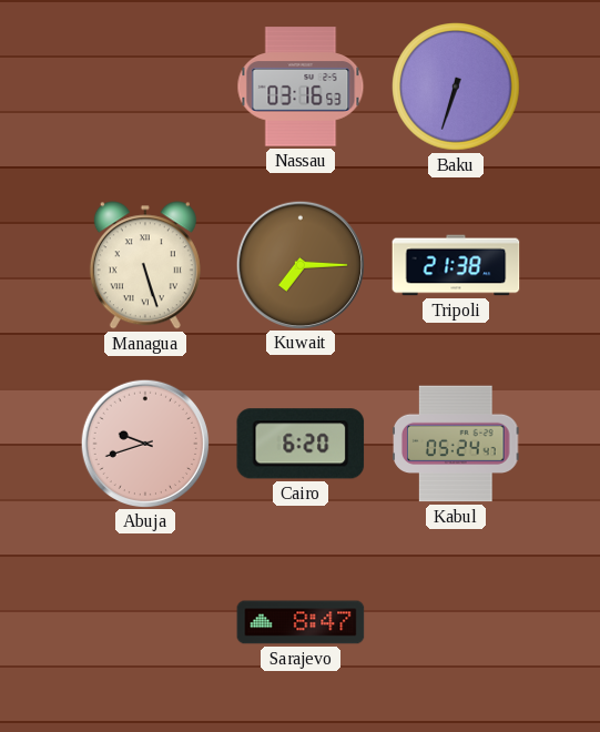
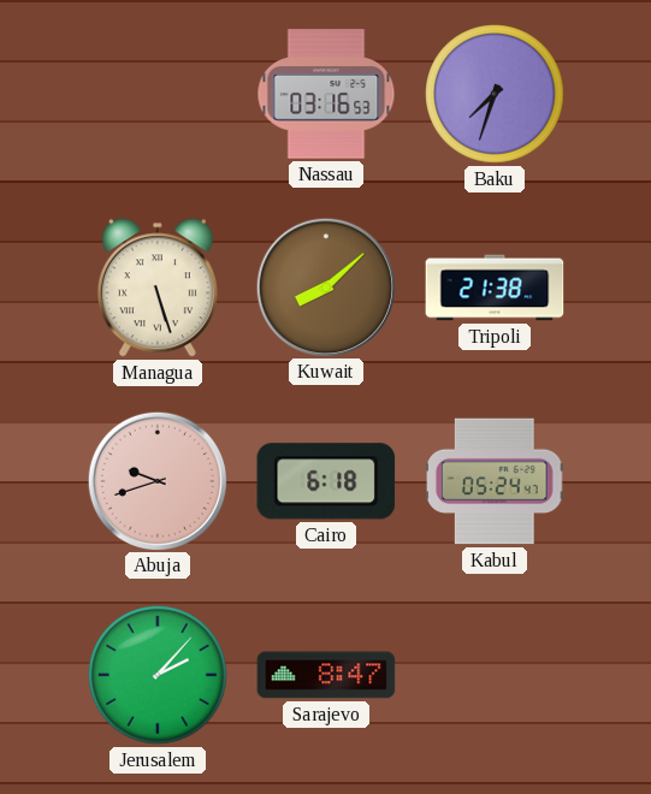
Baku: 6:33 -> 7:33
Kuwait: 7:15 -> 8:08
Cairo: 6:20 -> 6:18
Jerusalem: none -> 2:07
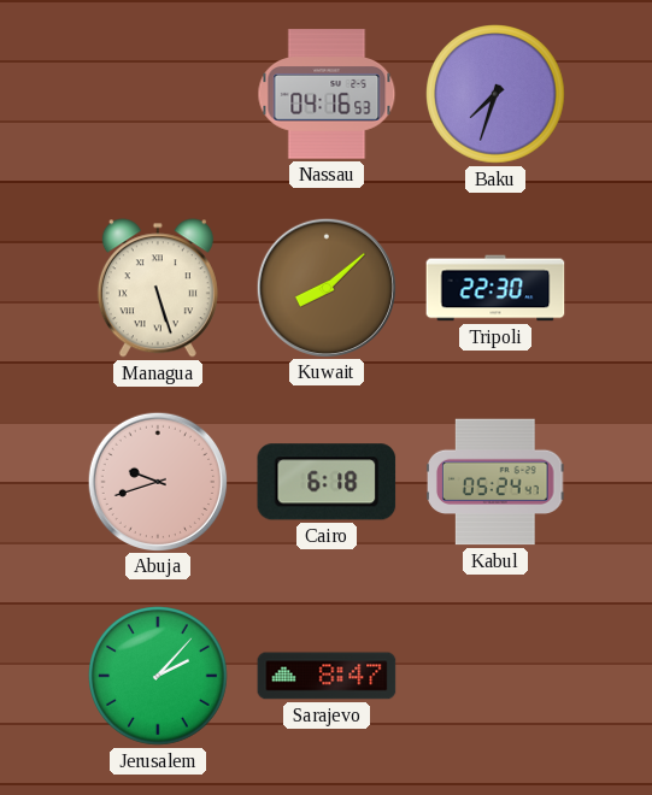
Nassau: 03:16 -> 04:16
Tripoli: 21:38 -> 22:30
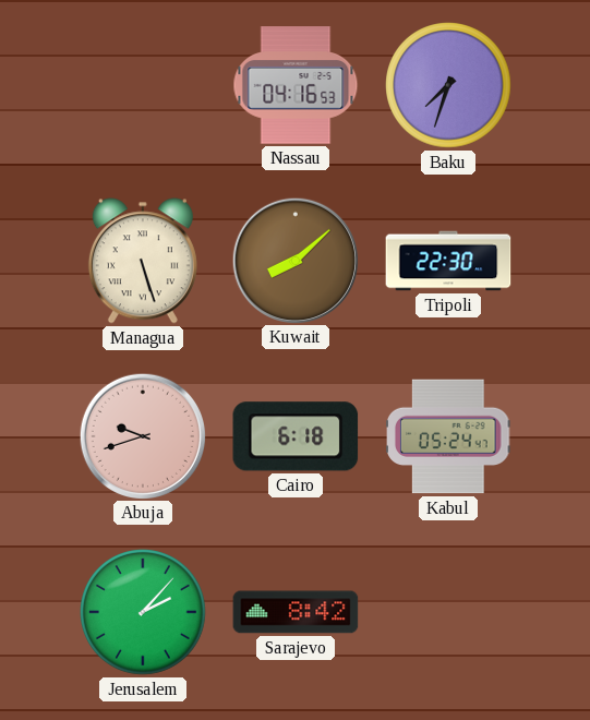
Sarajevo: 8:47 -> 8:42
